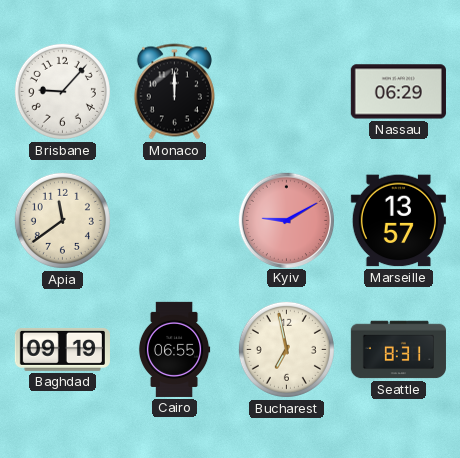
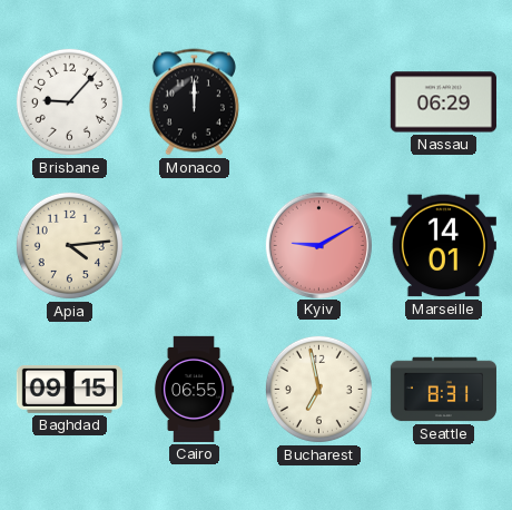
Apia: 11:39 -> 4:14
Marseille: 13:57 -> 14:01
Baghdad: 09:19 -> 09:15
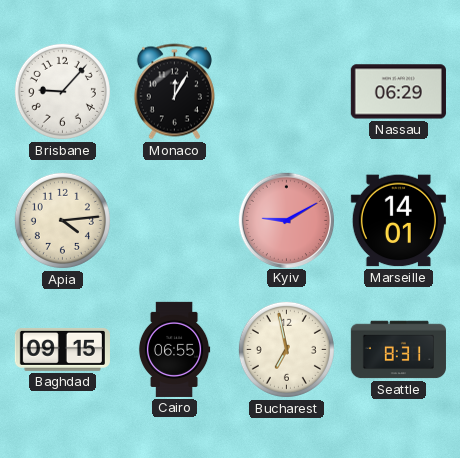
Monaco: 12:00 -> 12:05
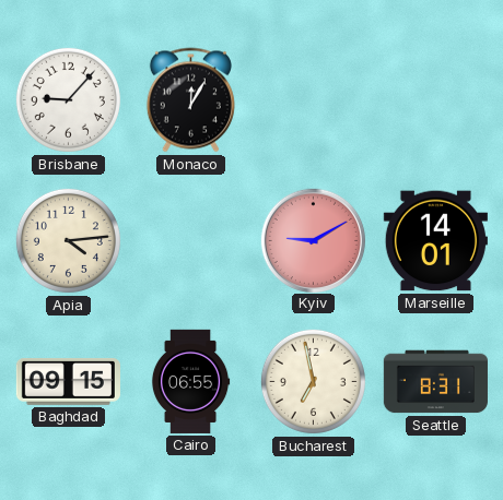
Nassau: 06:29 -> none
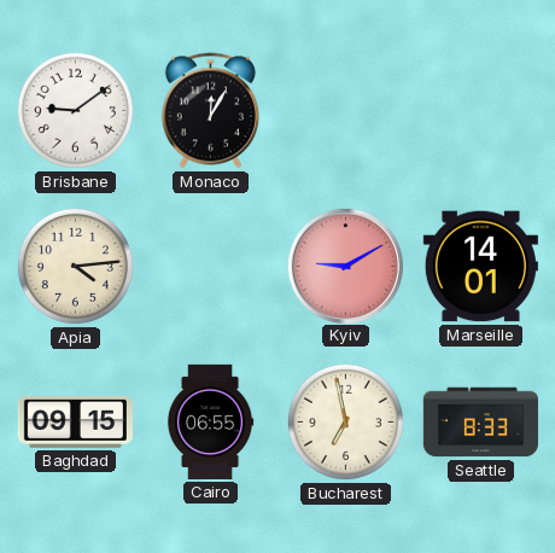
Brisbane: 9:07 -> 9:09
Seattle: 8:31 -> 8:33
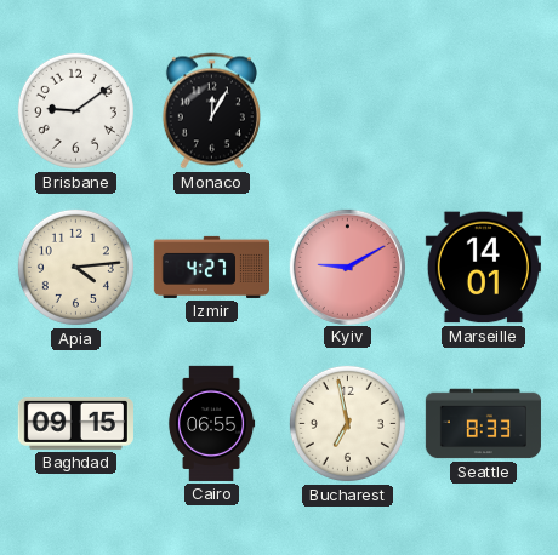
Izmir: none -> 4:27
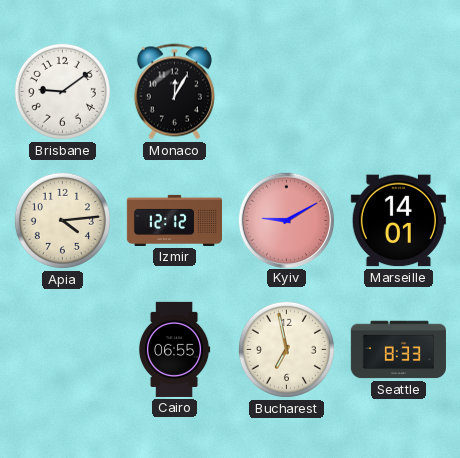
Izmir: 4:27 -> 12:12
Baghdad: 09:15 -> none
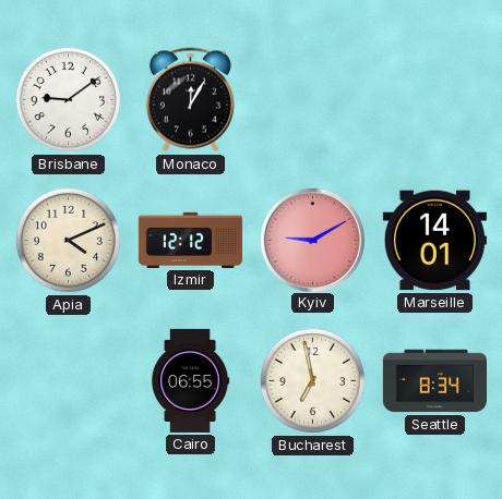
Apia: 4:14 -> 4:11
Seattle: 8:33 -> 8:34
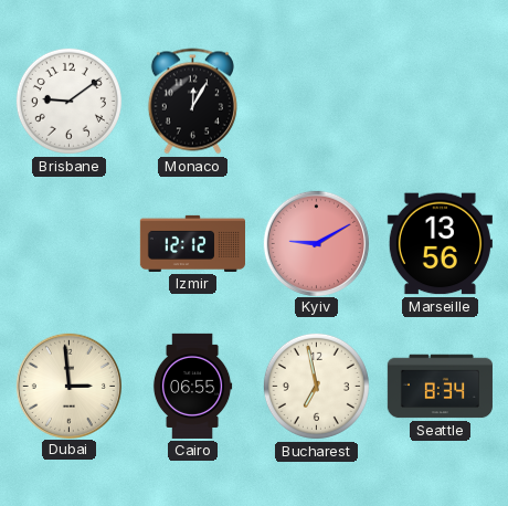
Apia: 4:11 -> none
Marseille: 14:01 -> 13:56
Dubai: none -> 2:59
